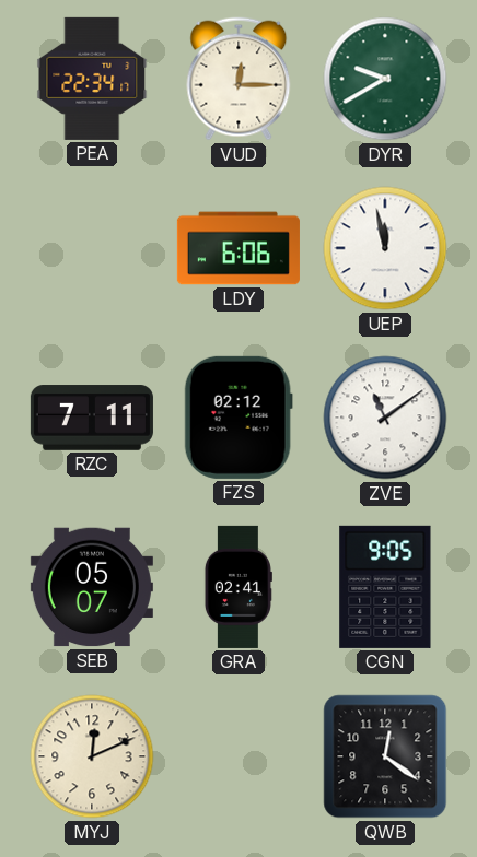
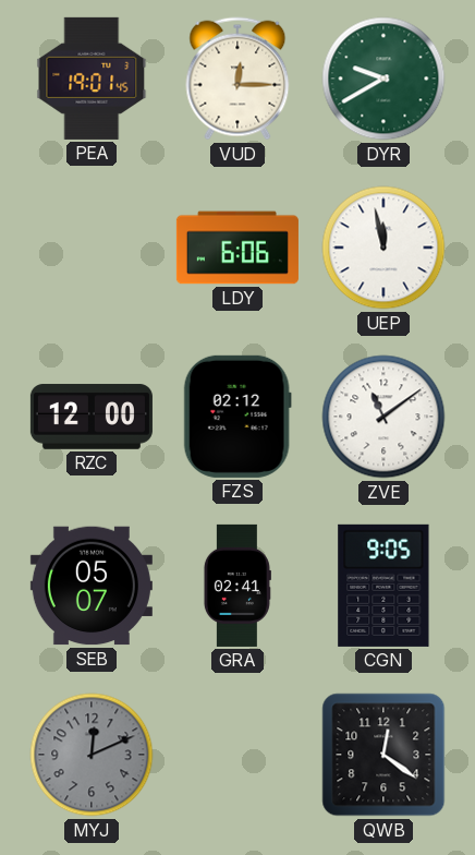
PEA: 22:34 -> 19:01
RZC: 7:11 -> 12:00
MYJ dial: cream -> grey
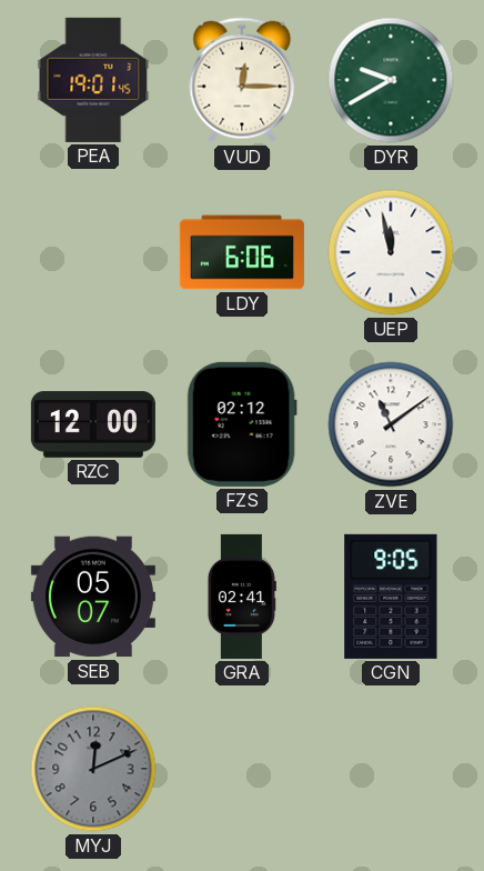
QWB: 12:21 -> none
